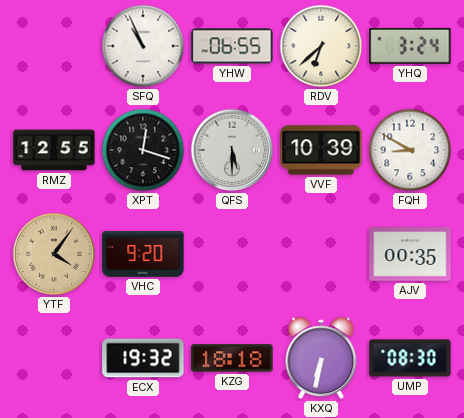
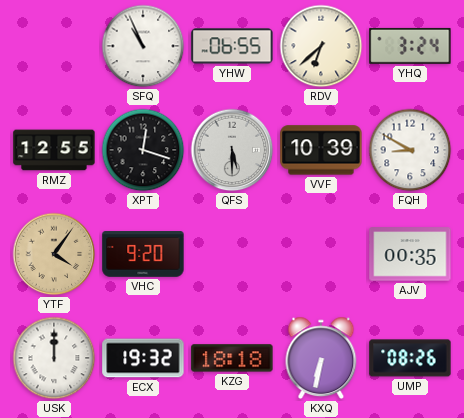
USK: none -> 12:00
UMP: 08:30 -> 08:26
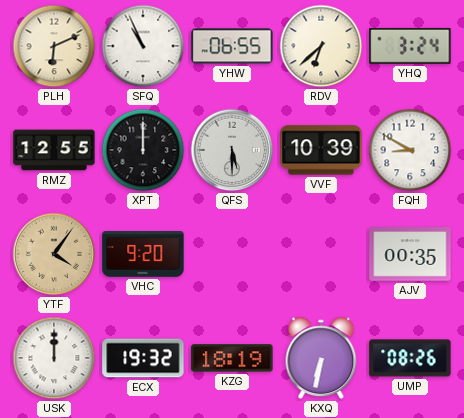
PLH: none -> 6:11
XPT: 12:18 -> 12:00
KZG: 18:18 -> 18:19
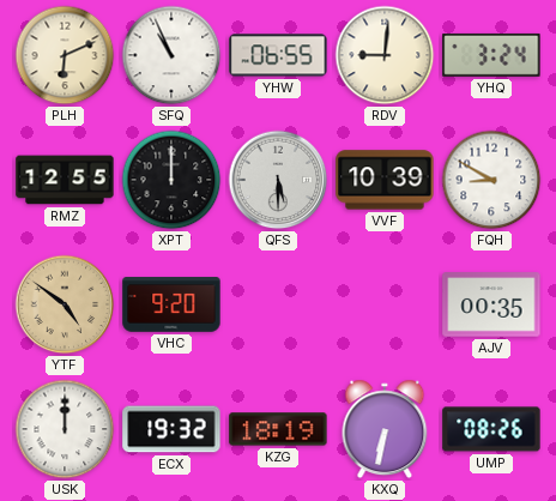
RDV: 6:38 -> 9:01
YTF: 4:06 -> 4:51
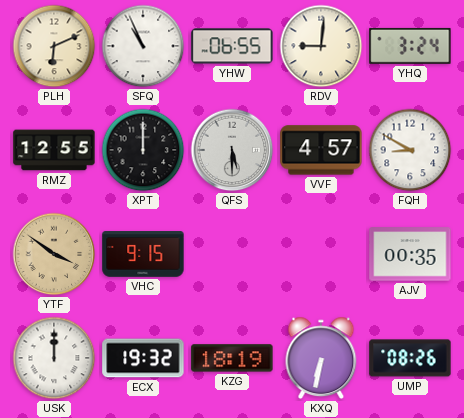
VVF: 10:39 -> 4:57
YTF: 4:51 -> 3:51
VHC: 9:20 -> 9:15
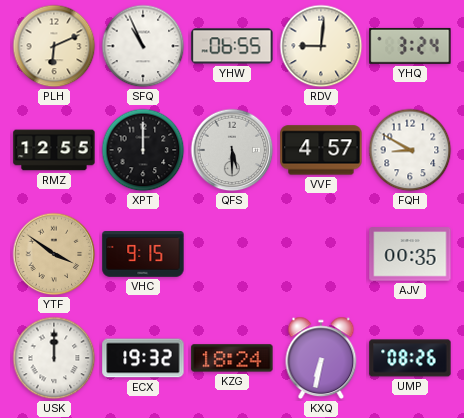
KZG: 18:19 -> 18:24
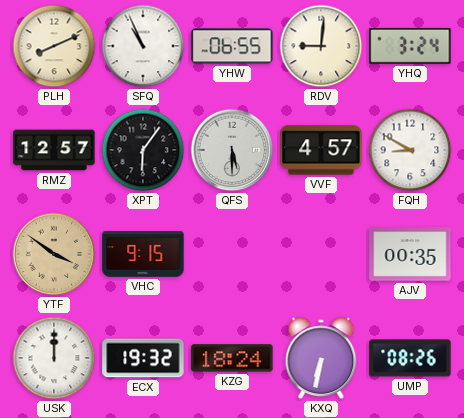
PLH: 6:11 -> 8:11
RMZ: 12:55 -> 12:57
XPT: 12:00 -> 6:06
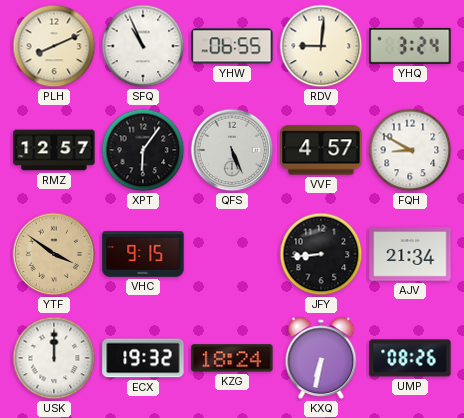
QFS: 5:30 -> 5:26
JFY: none -> 8:44
AJV: 00:35 -> 21:34
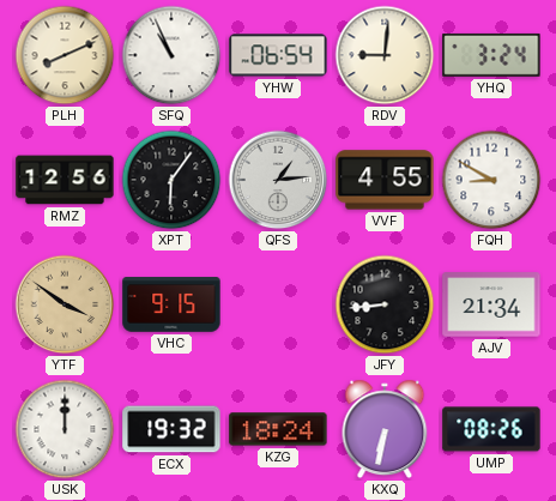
YHW: 06:55 -> 06:54
RMZ: 12:57 -> 12:56
QFS: 5:26 -> 1:14
VVF: 4:57 -> 4:55
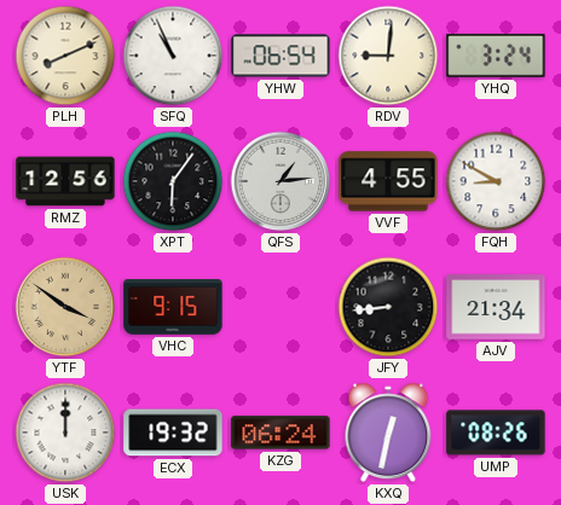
KZG: 18:24 -> 06:24
KXQ: 6:32 -> 12:32
